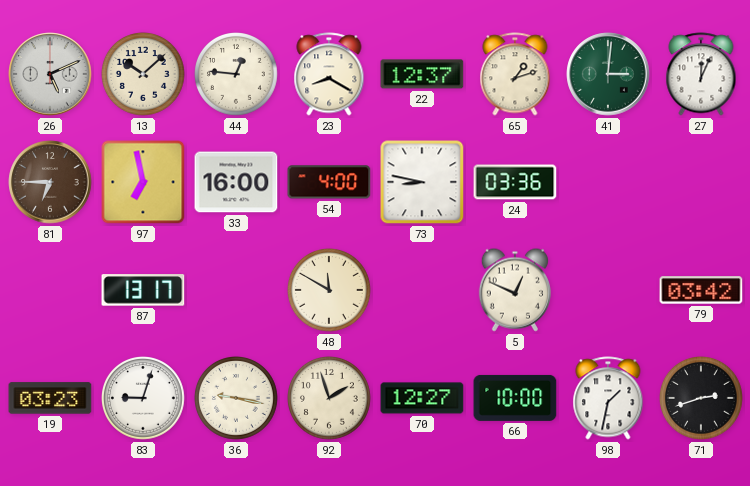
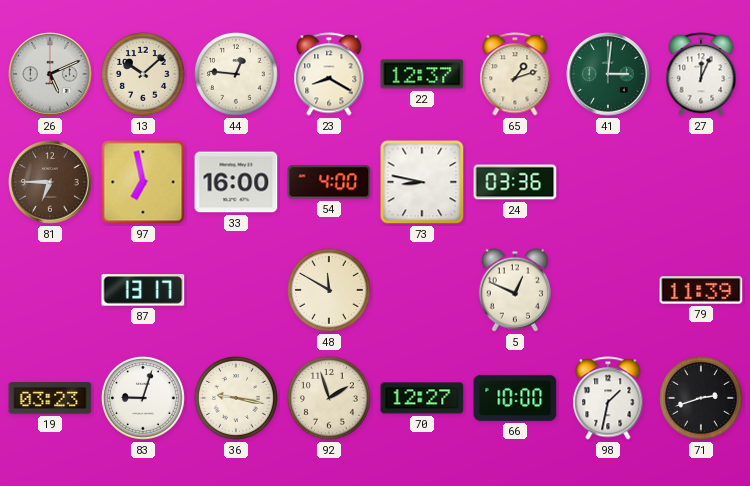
79: 03:42 -> 11:39
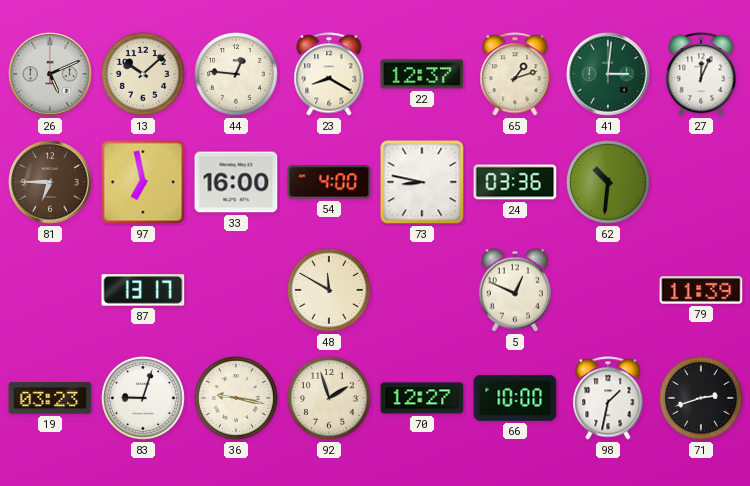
62: none -> 10:31
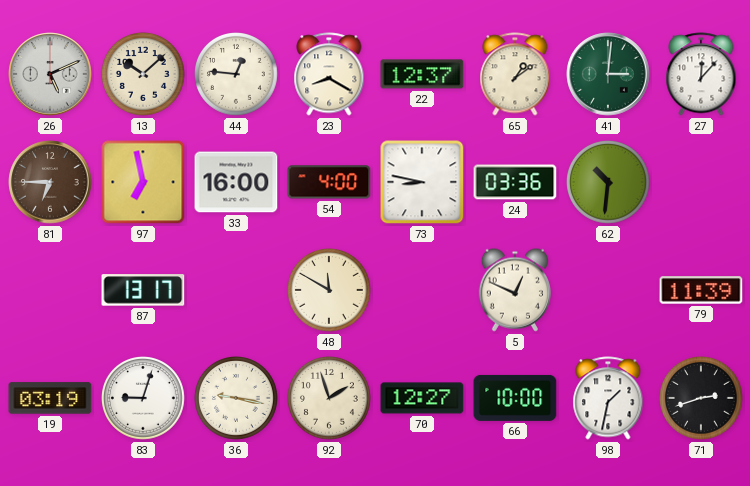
65: 1:12 -> 1:09
27: 12:04 -> 12:07
19: 03:23 -> 03:19
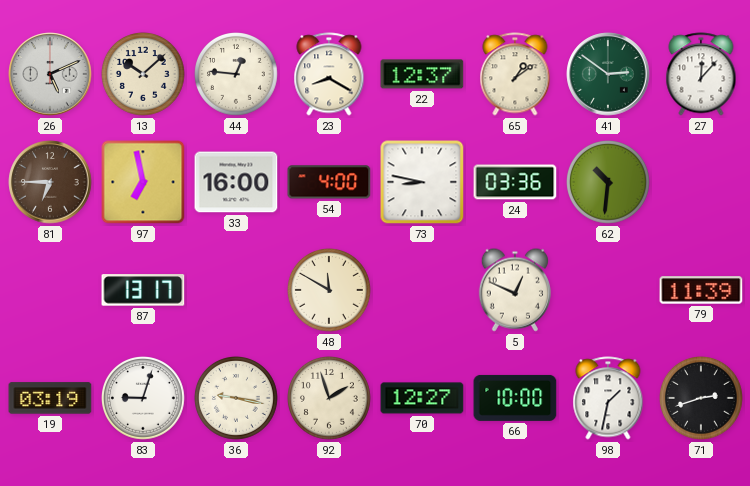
41: 3:01 -> 2:51
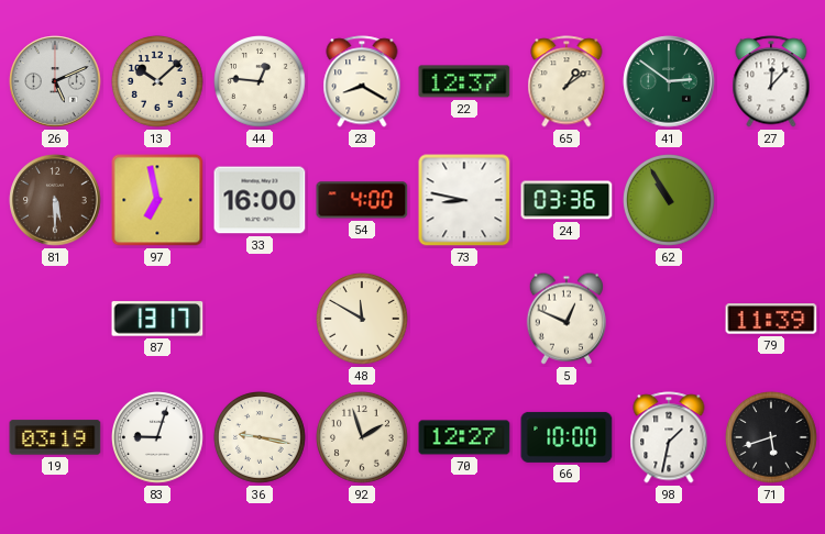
81: 6:45 -> 5:30
62: 10:31 -> 10:55
71: 2:42 -> 5:42
